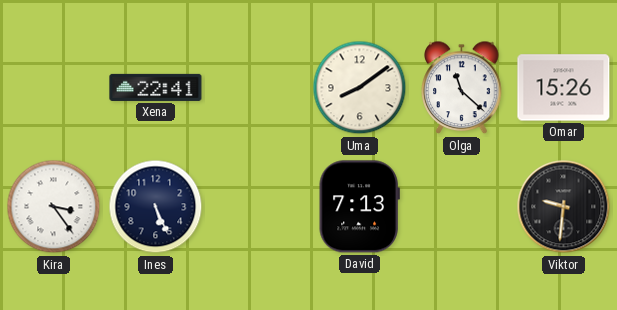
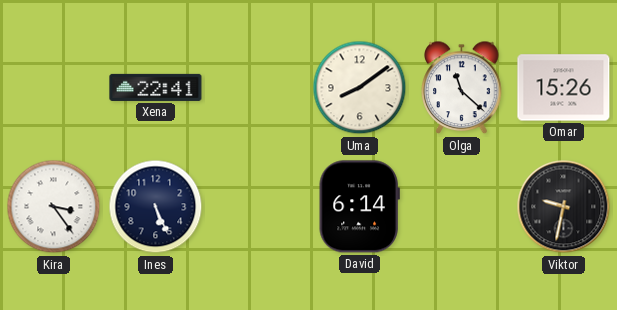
David: 7:13 -> 6:14
Viktor: 9:31 -> 9:32
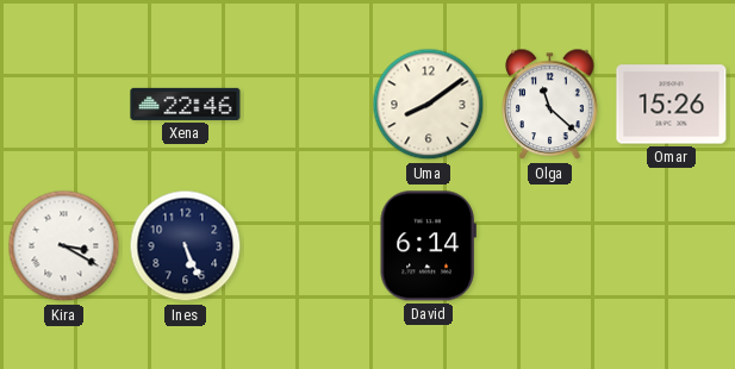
Xena: 22:41 -> 22:46
Kira: 3:24 -> 3:20
Viktor: 9:32 -> none
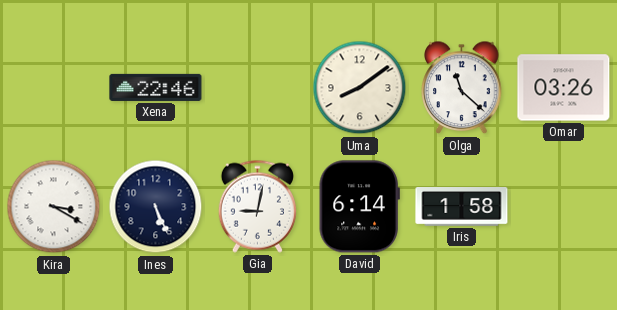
Omar: 15:26 -> 03:26
Gia: none -> 9:02
Iris: none -> 1:58
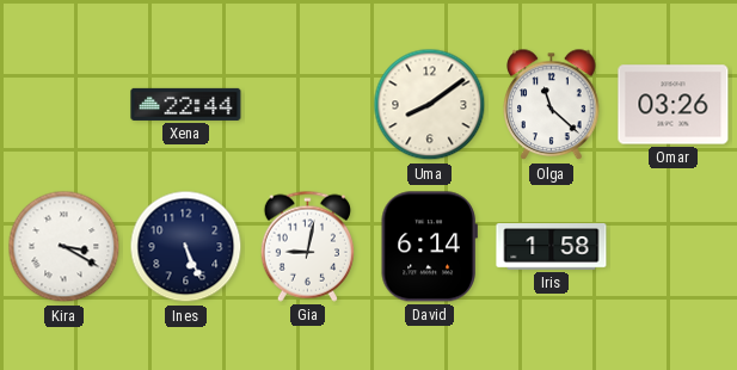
Xena: 22:46 -> 22:44
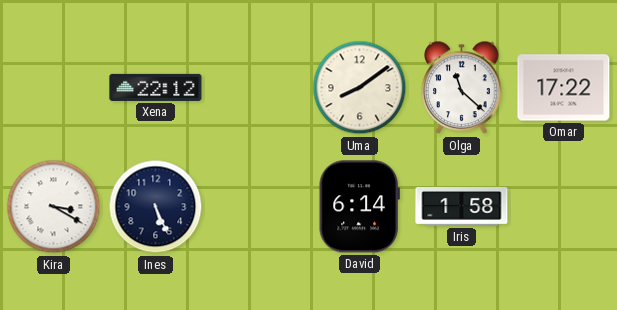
Xena: 22:44 -> 22:12
Omar: 03:26 -> 17:22
Gia: 9:02 -> none
